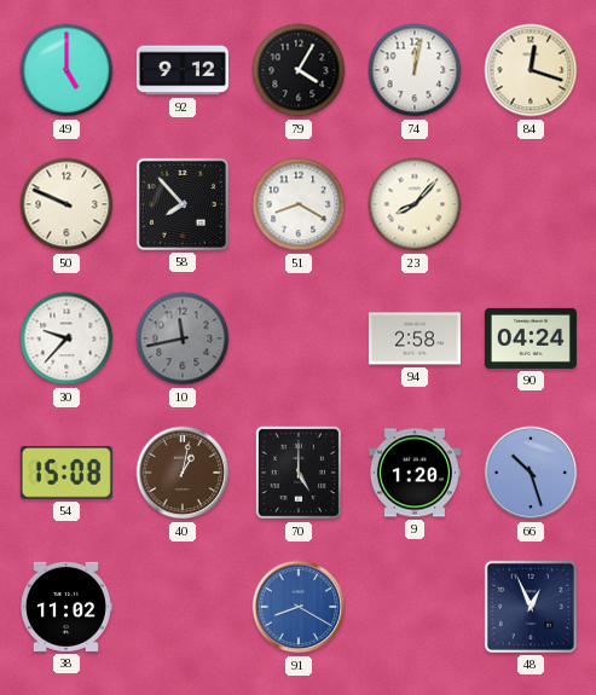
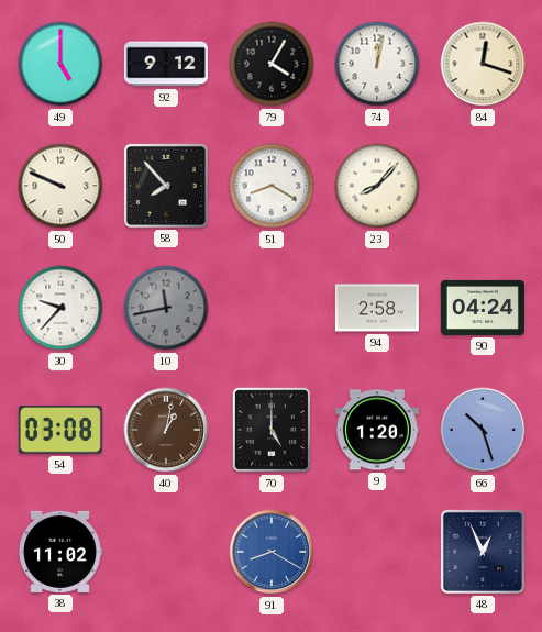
54: 15:08 -> 03:08
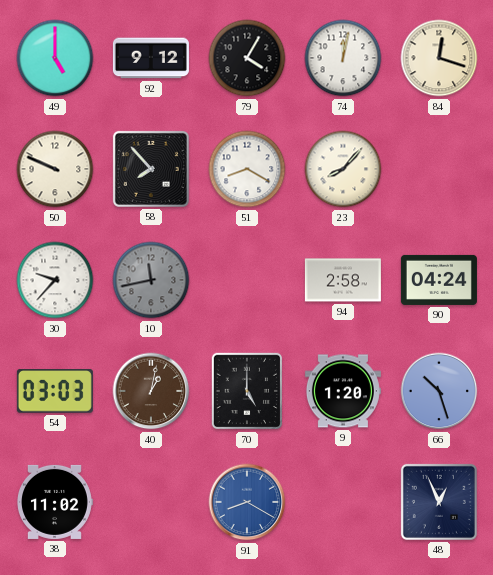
54: 03:08 -> 03:03
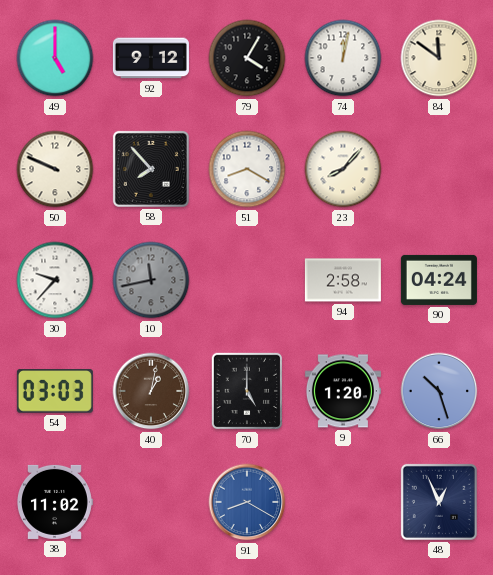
84: 12:18 -> 11:51
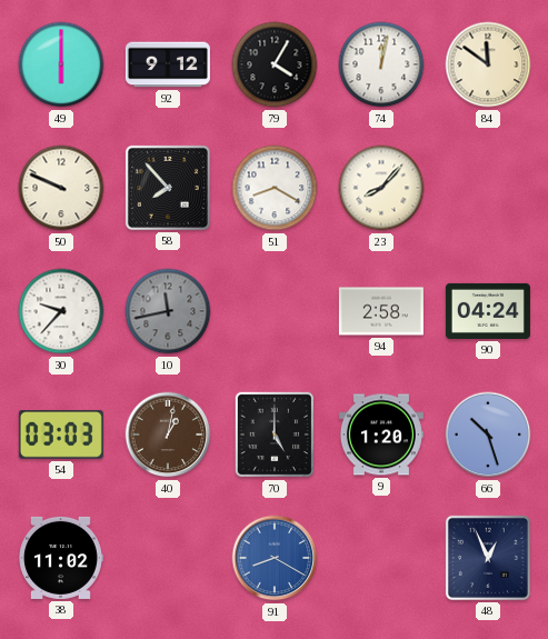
49: 5:00 -> 6:00
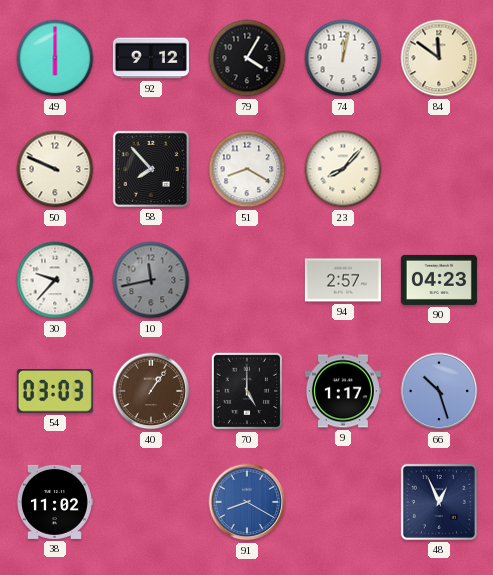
94: 2:58 -> 2:57
90: 04:24 -> 04:23
40: 1:02 -> 1:06
9: 1:20 -> 1:17
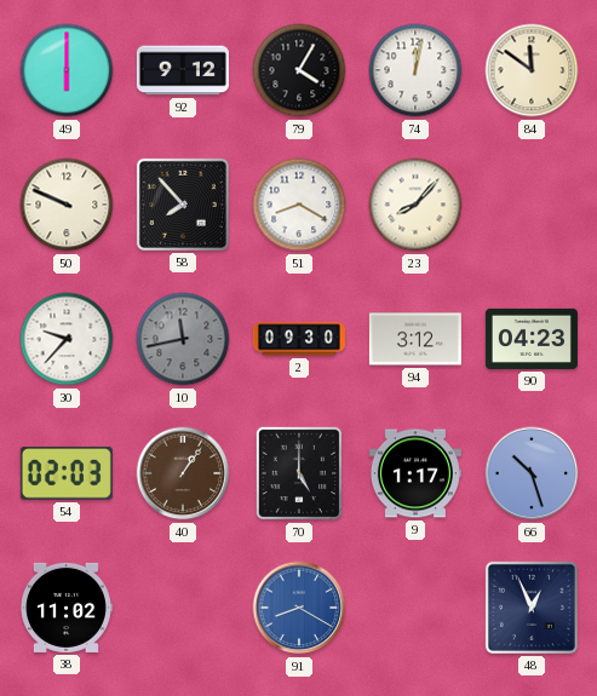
2: none -> 09:30
94: 2:57 -> 3:12
54: 03:03 -> 02:03
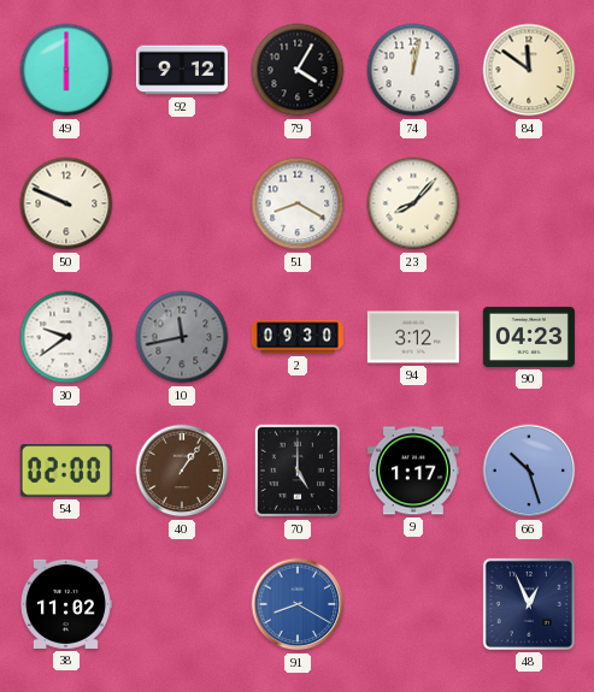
58: 7:53 -> none
30: 9:37 -> 9:39
54: 02:03 -> 02:00
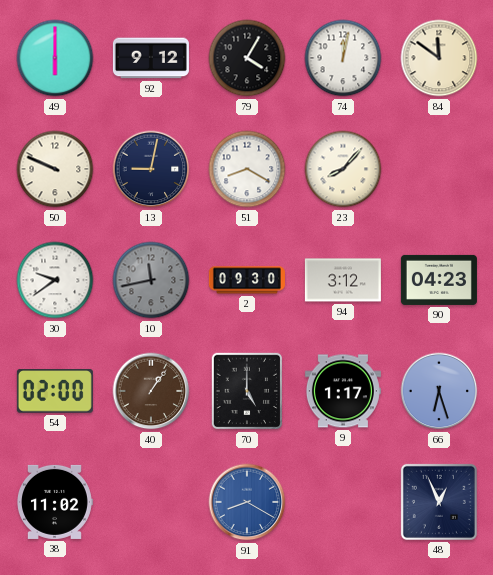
13: none -> 9:02
66: 10:27 -> 6:27
